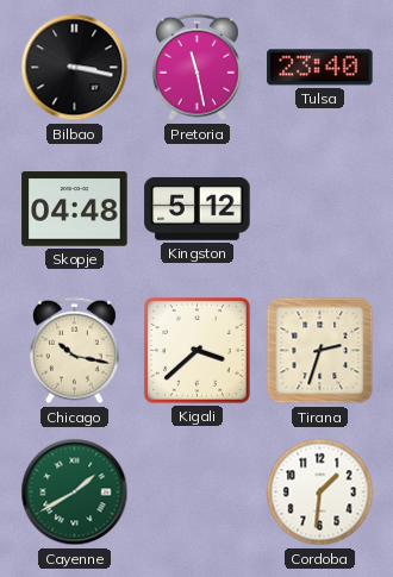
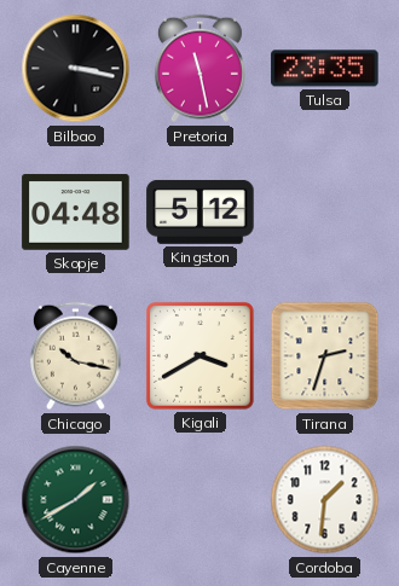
Tulsa: 23:40 -> 23:35
Kigali: 3:38 -> 3:40
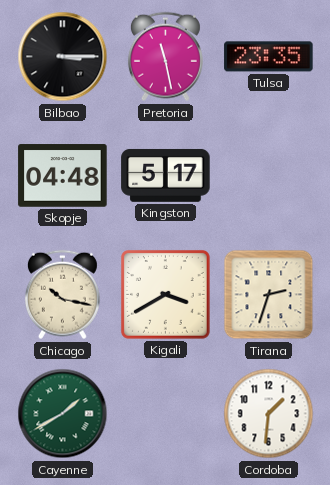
Bilbao: 3:17 -> 3:15
Kingston: 5:12 -> 5:17
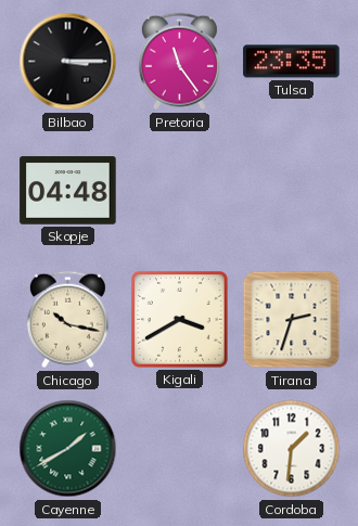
Pretoria: 11:28 -> 11:24
Kingston: 5:17 -> none
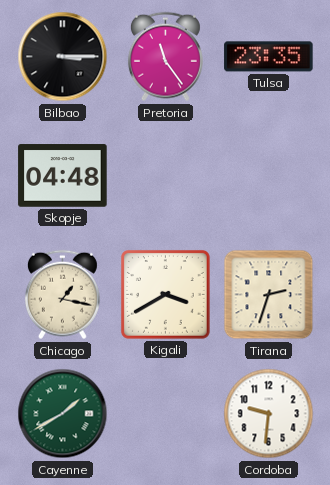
Chicago: 10:17 -> 1:17
Cordoba: 1:31 -> 9:31
